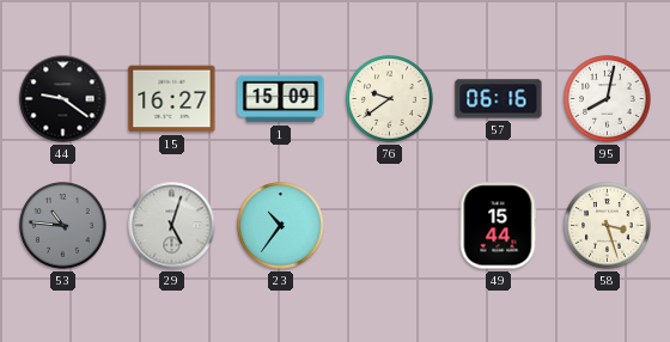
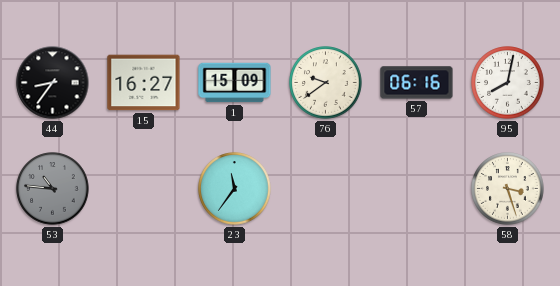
44: 9:21 -> 8:36
29: 5:03 -> none
23: 10:36 -> 11:36
49: 15:44 -> none
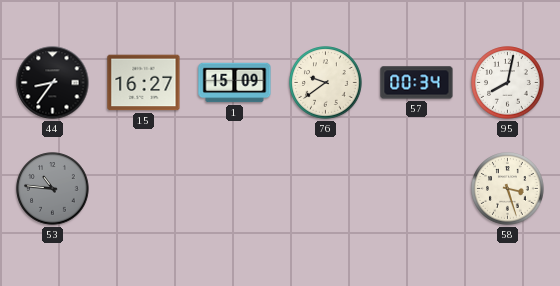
57: 06:16 -> 00:34
23: 11:36 -> none
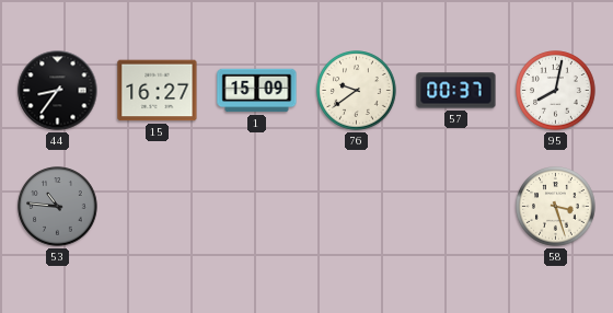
57: 00:34 -> 00:37
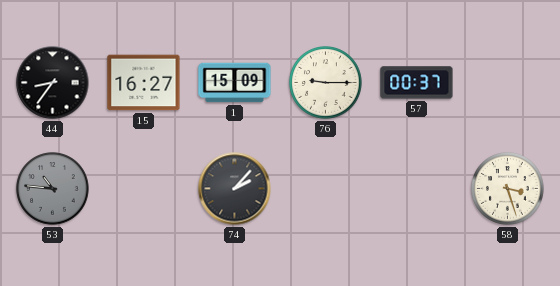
76: 9:39 -> 9:15
95: 8:02 -> none
74: none -> 2:07
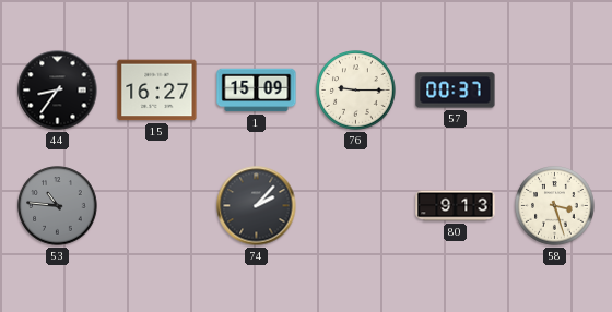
80: none -> 9:13
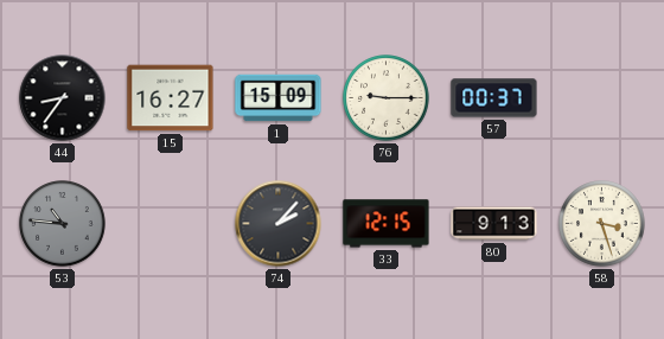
33: none -> 12:15
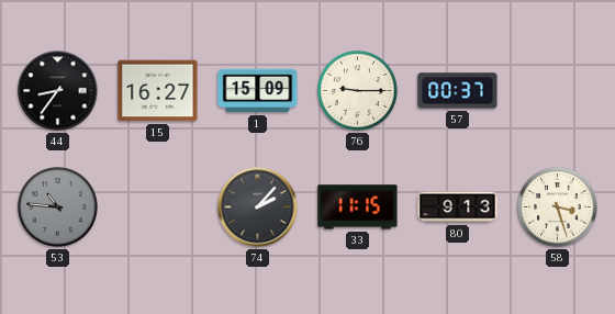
33: 12:15 -> 11:15
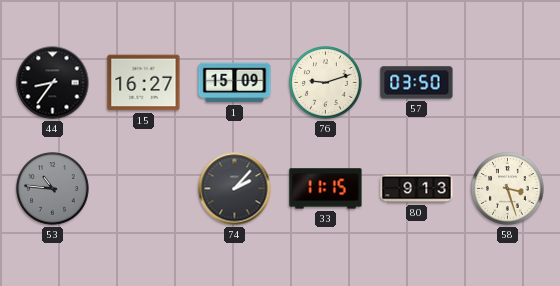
76: 9:15 -> 9:12
57: 00:37 -> 03:50
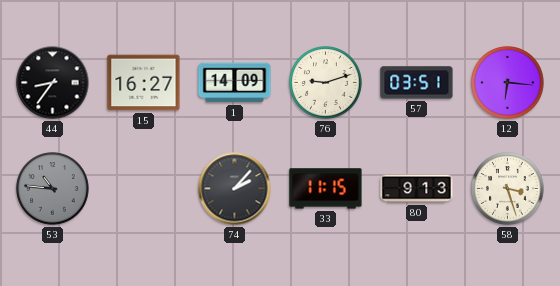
1: 15:09 -> 14:09
57: 03:50 -> 03:51
12: none -> 6:16
